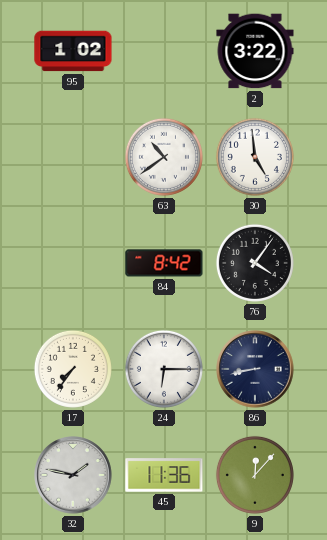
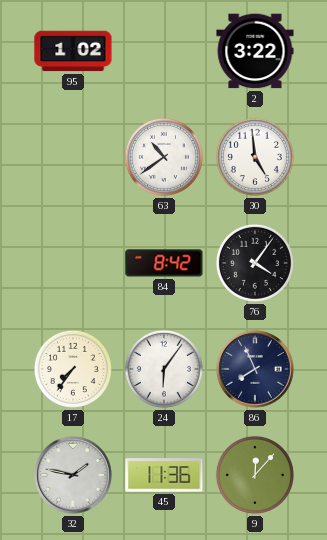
24: 6:15 -> 6:06
86: 8:43 -> 7:56
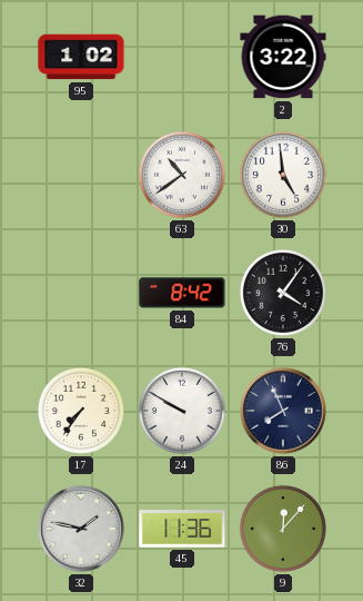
24: 6:06 -> 9:50
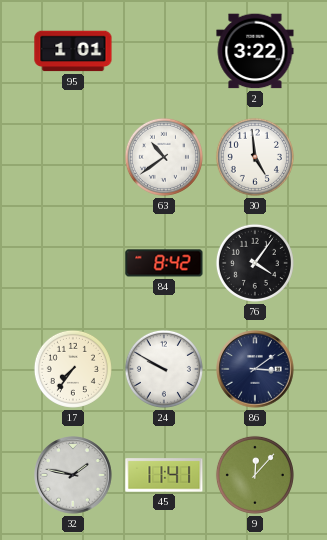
95: 1:02 -> 1:01
86: 7:56 -> 3:09
45: 11:36 -> 11:41
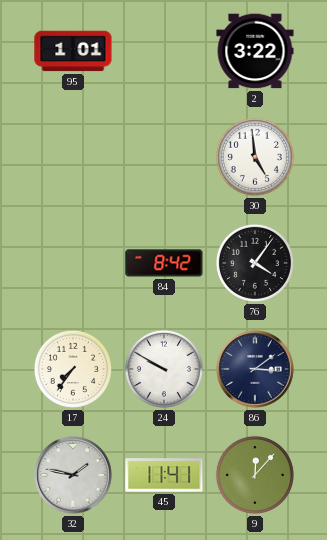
63: 10:39 -> none
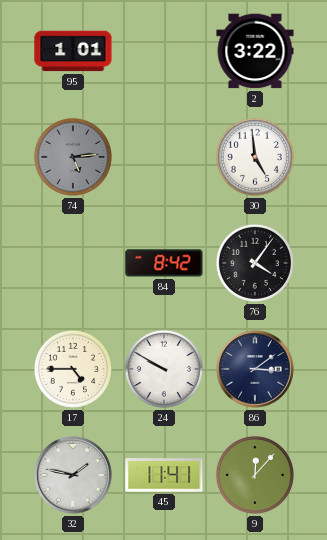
74: none -> 5:14
17: 7:36 -> 4:45
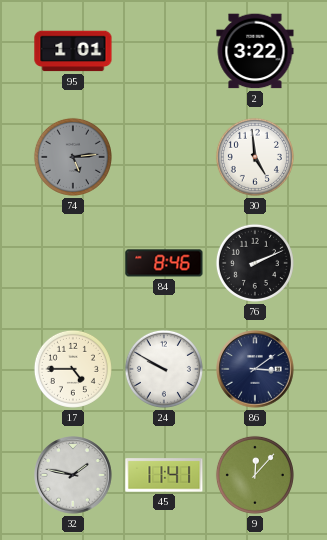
84: 8:42 -> 8:46
76: 4:06 -> 2:11
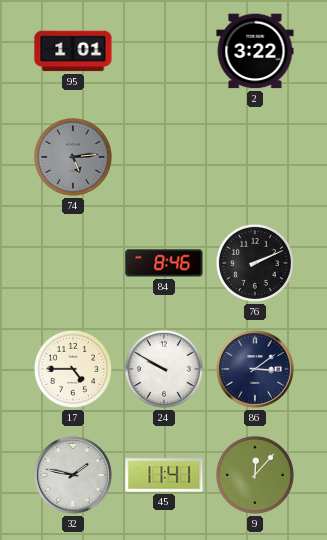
30: 4:59 -> none
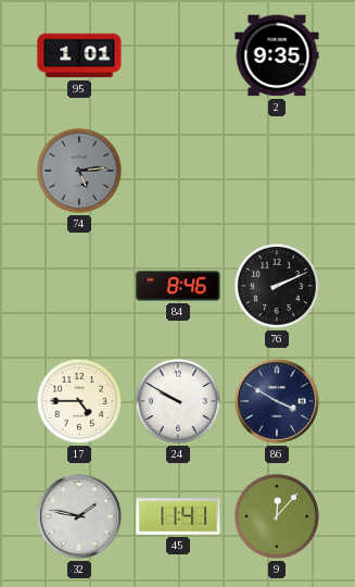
2: 3:22 -> 9:35
86: 3:09 -> 3:50
